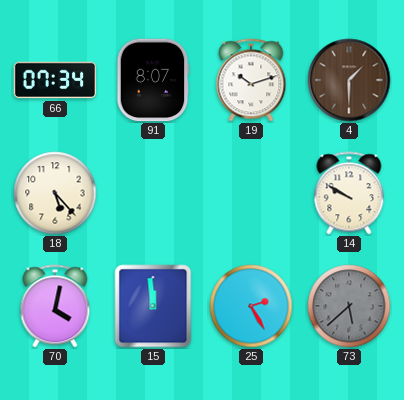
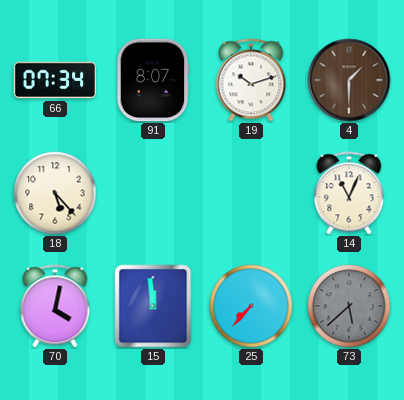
14: 9:50 -> 11:04
25: 2:25 -> 7:37
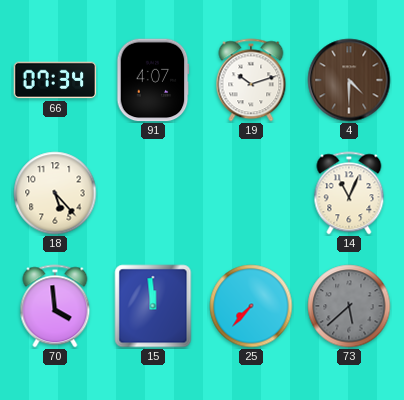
91: 8:07 -> 4:07
4: 1:30 -> 4:30
70: 4:02 -> 3:59
